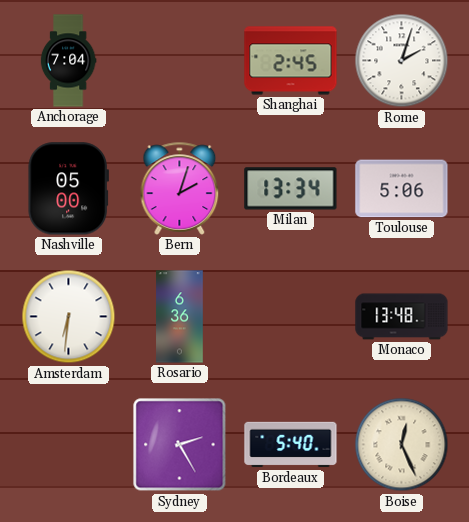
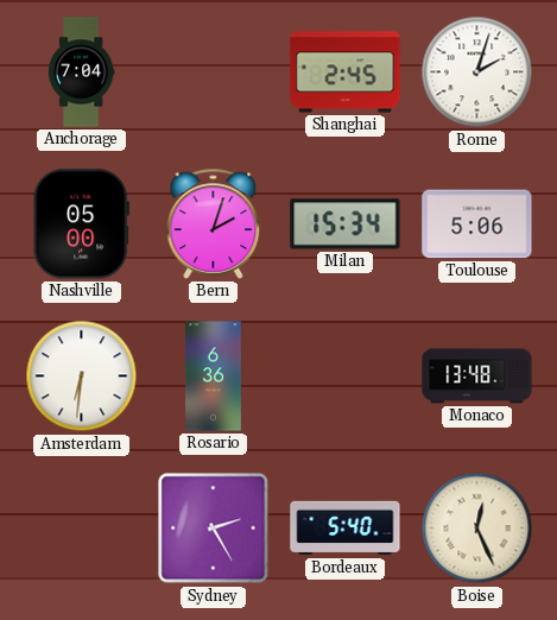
Milan: 13:34 -> 15:34
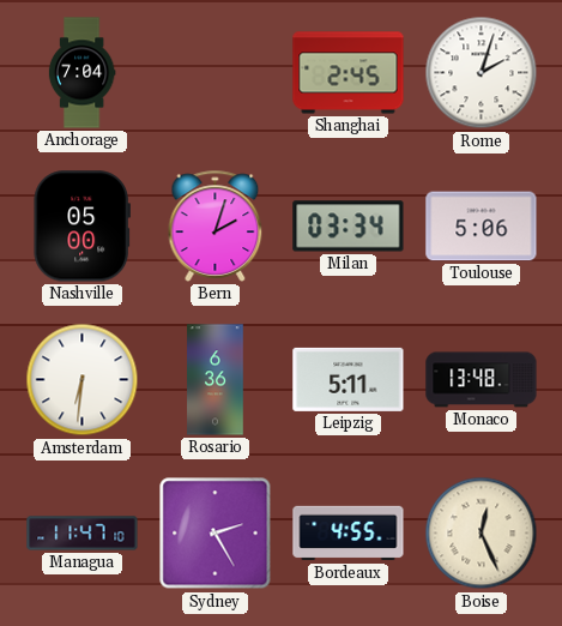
Milan: 15:34 -> 03:34
Leipzig: none -> 5:11
Managua: none -> 11:47
Bordeaux: 5:40 -> 4:55
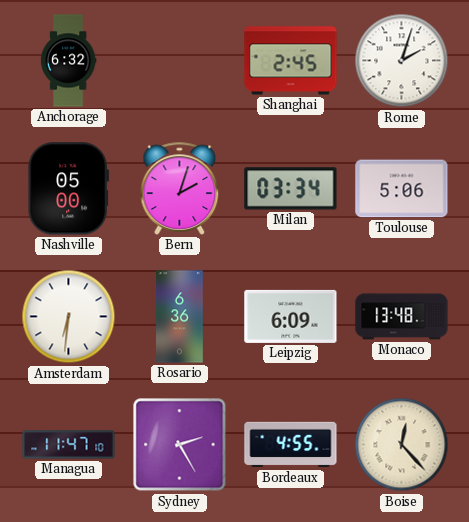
Anchorage: 7:04 -> 6:32
Leipzig: 5:11 -> 6:09
Boise: 12:26 -> 12:23
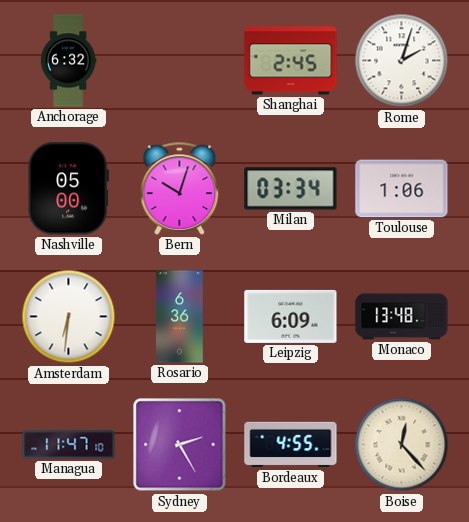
Bern: 2:03 -> 10:03
Toulouse: 5:06 -> 1:06
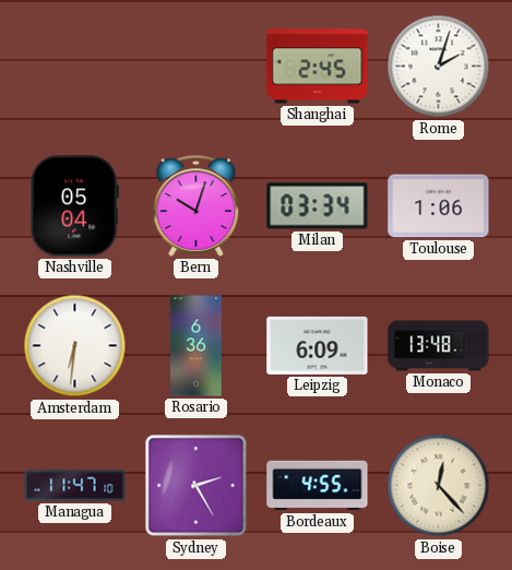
Anchorage: 6:32 -> none
Nashville: 05:00 -> 05:04
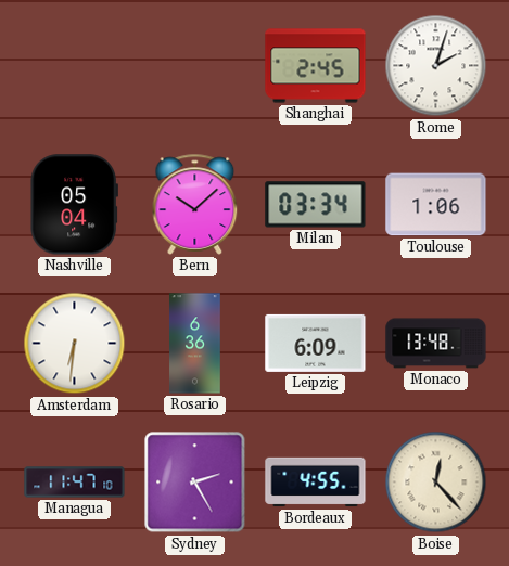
Bern: 10:03 -> 10:08
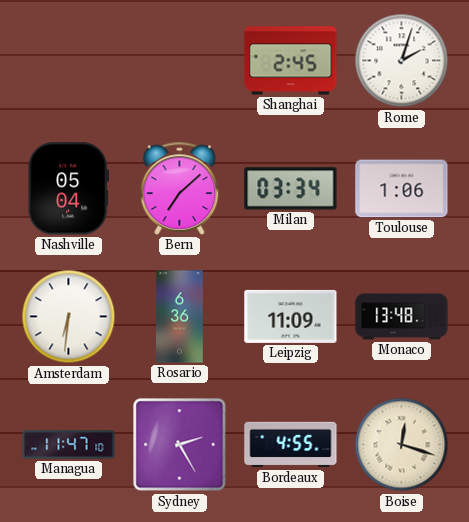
Bern: 10:08 -> 7:08
Leipzig: 6:09 -> 11:09
Boise: 12:23 -> 12:18
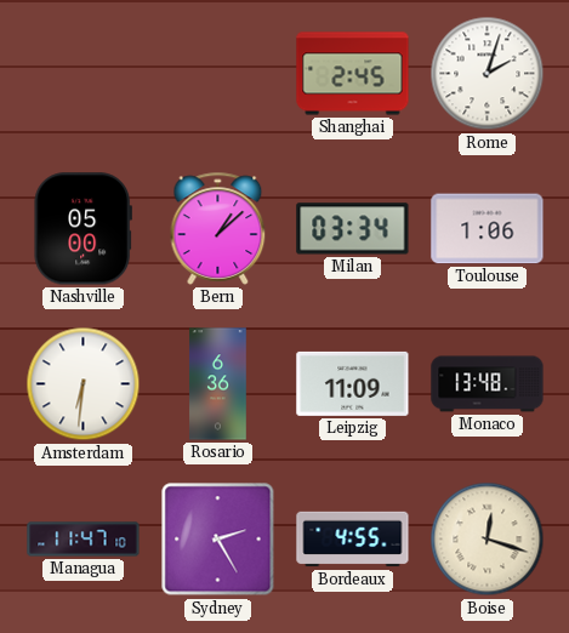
Nashville: 05:04 -> 05:00
Bern: 7:08 -> 1:08
